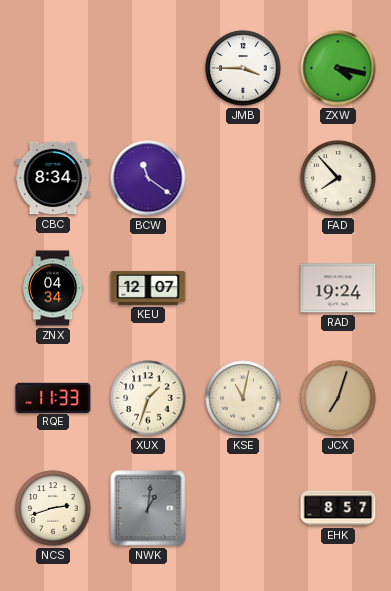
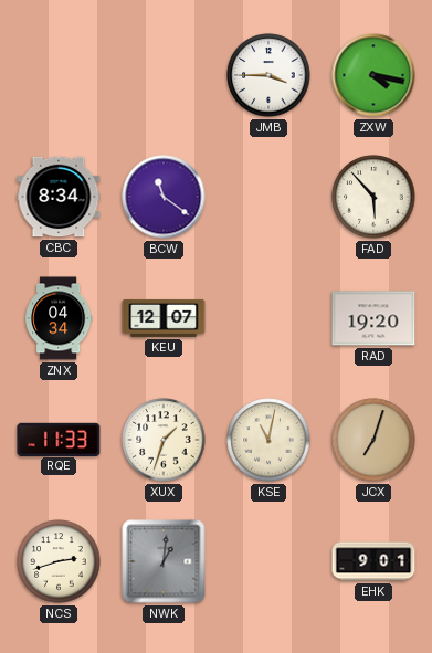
FAD: 7:53 -> 5:53
RAD: 19:24 -> 19:20
EHK: 8:57 -> 9:01
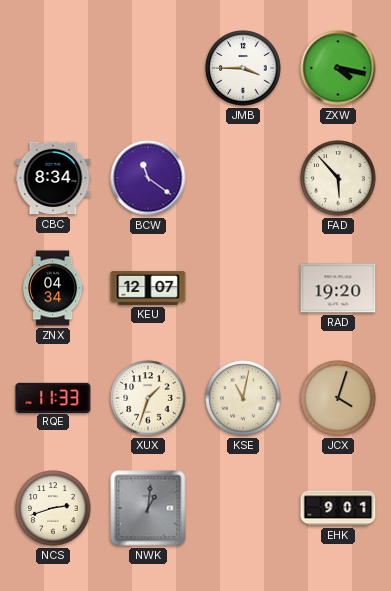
JCX: 7:03 -> 4:03
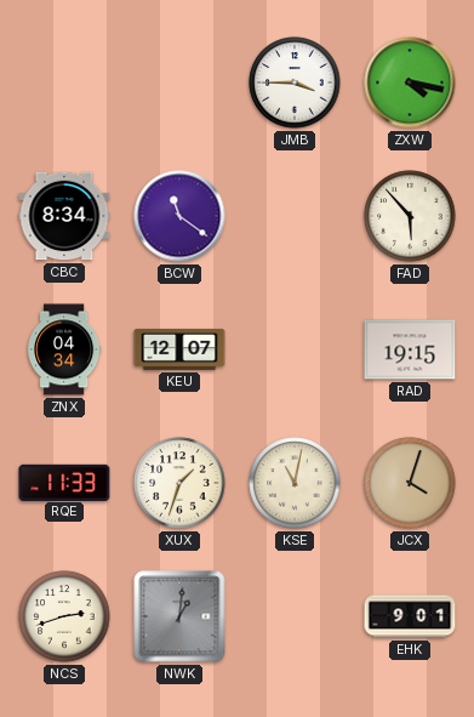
RAD: 19:20 -> 19:15
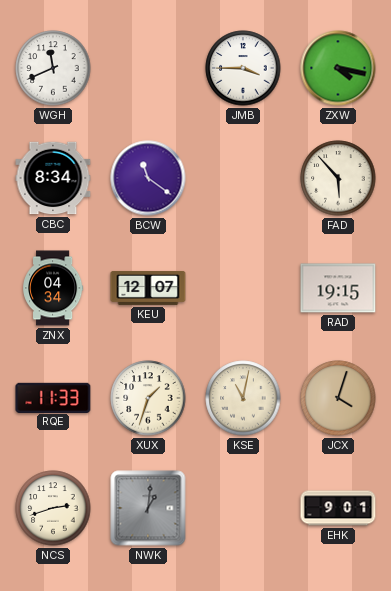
WGH: none -> 11:41
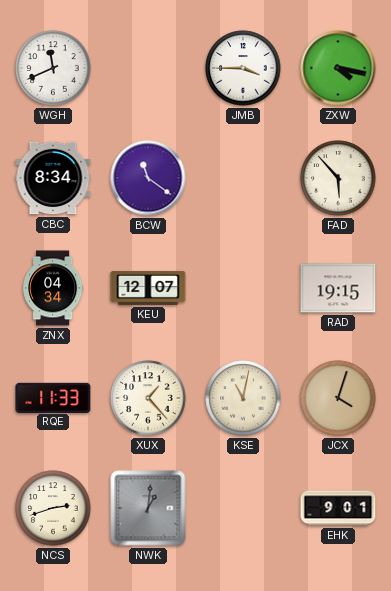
XUX: 1:33 -> 1:23
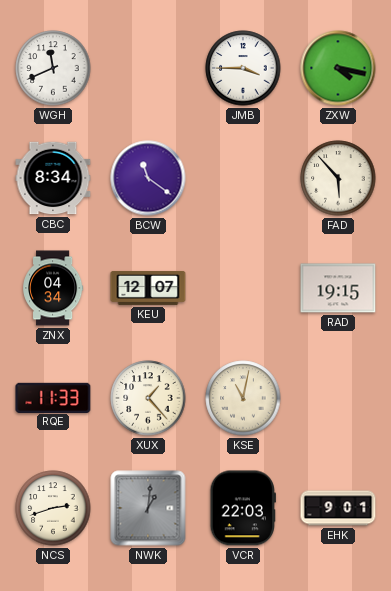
JCX: 4:03 -> none
VCR: none -> 22:03
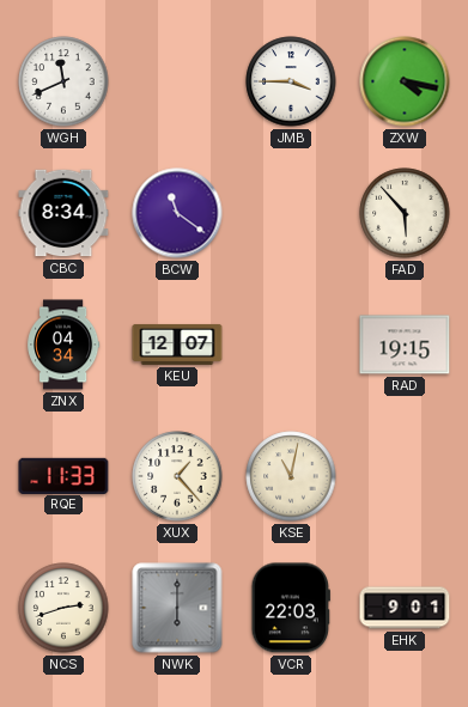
NWK: 1:01 -> 6:00
